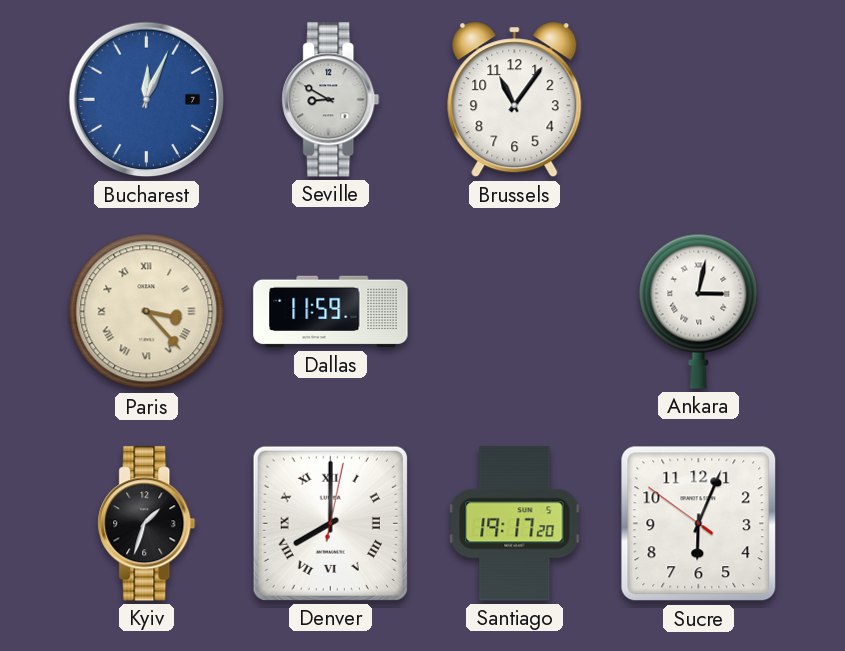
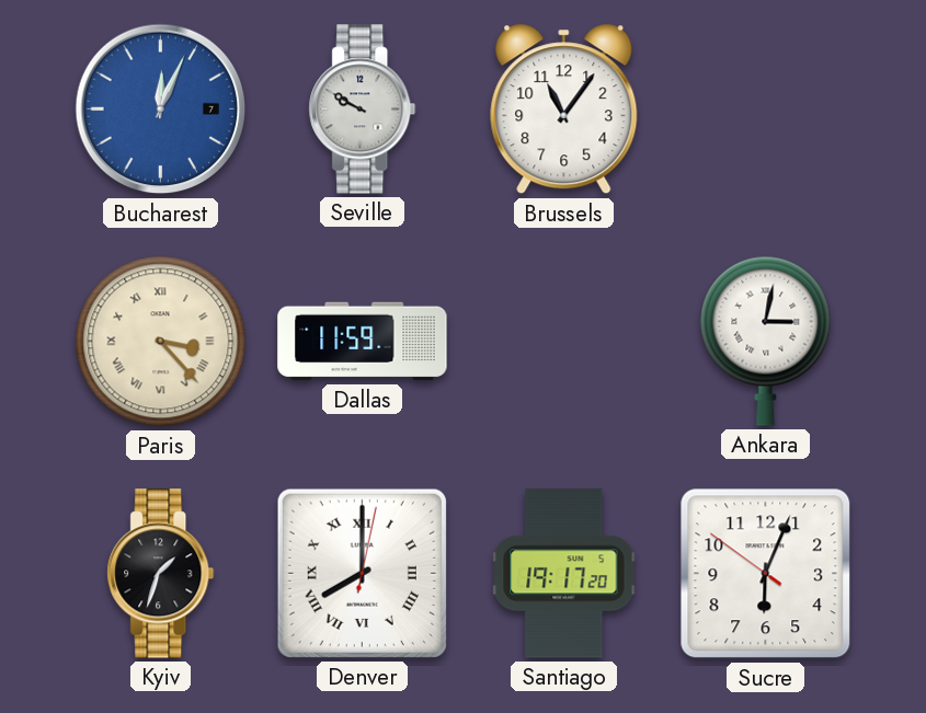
Seville: 8:50 -> 9:50
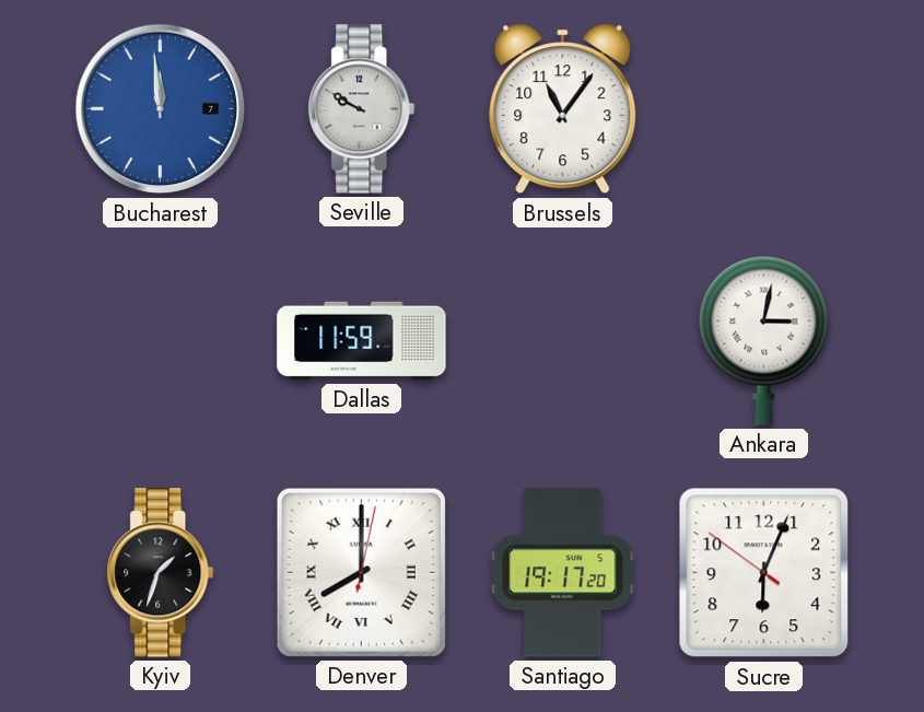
Bucharest: 12:04 -> 11:59
Paris: 3:23 -> none
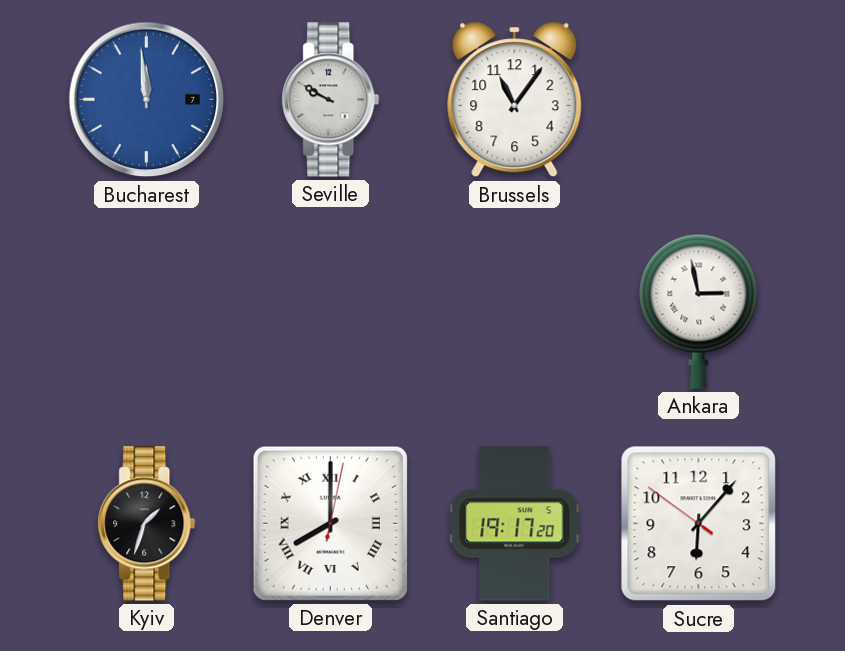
Dallas: 11:59 -> none
Ankara: 3:02 -> 2:58
Sucre: 6:03 -> 6:06
